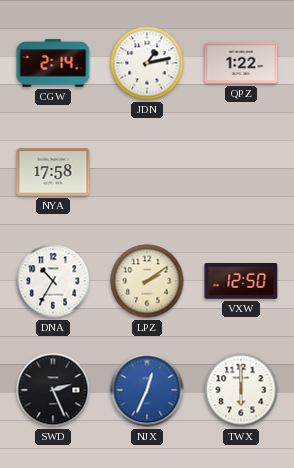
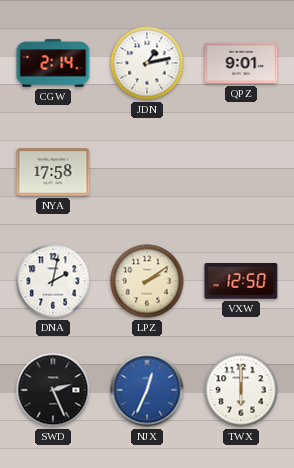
QPZ: 1:22 -> 9:01
DNA: 10:35 -> 2:02
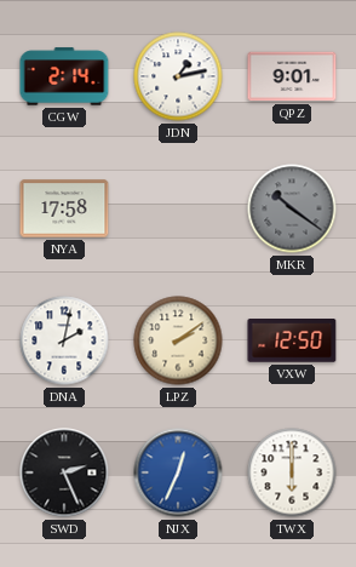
MKR: none -> 10:21
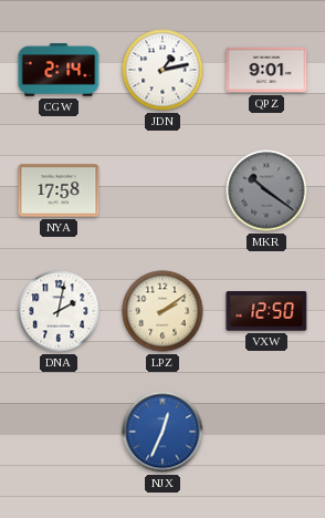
SWD: 2:26 -> none
TWX: 6:00 -> none
